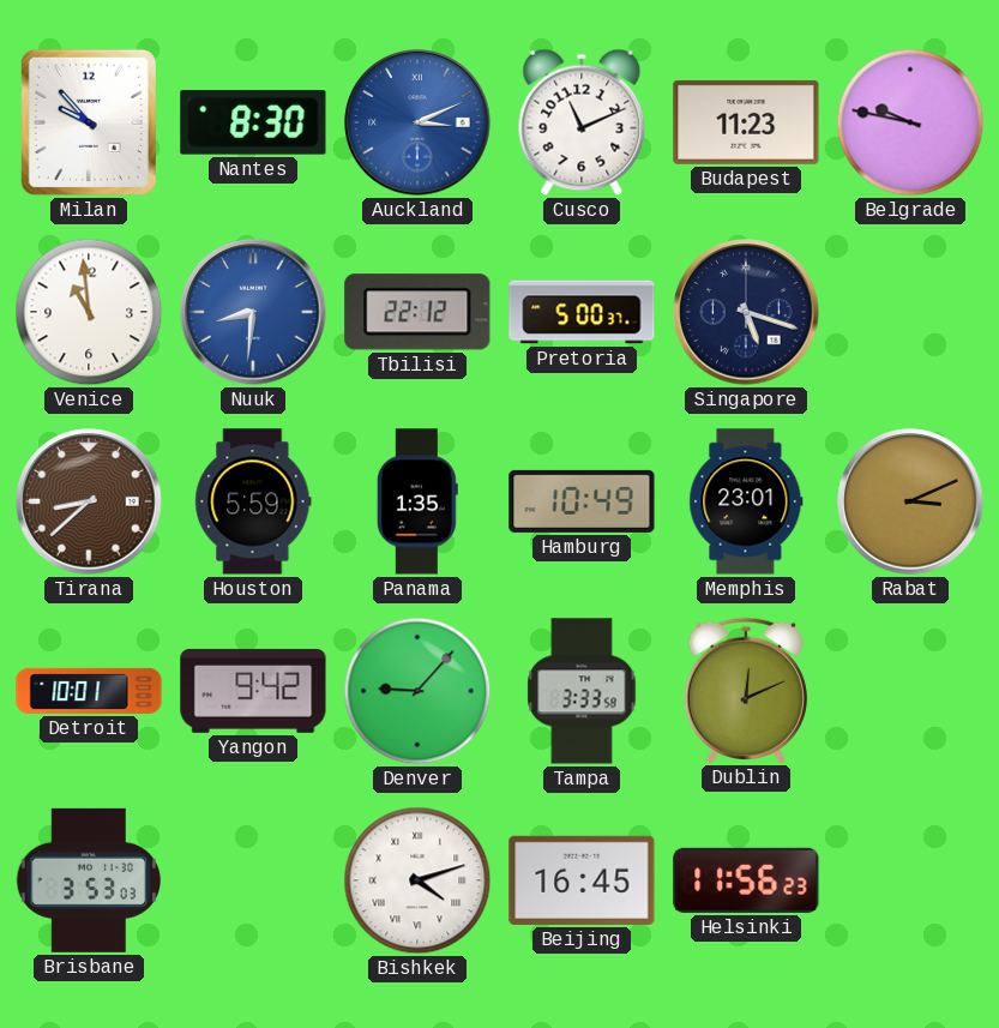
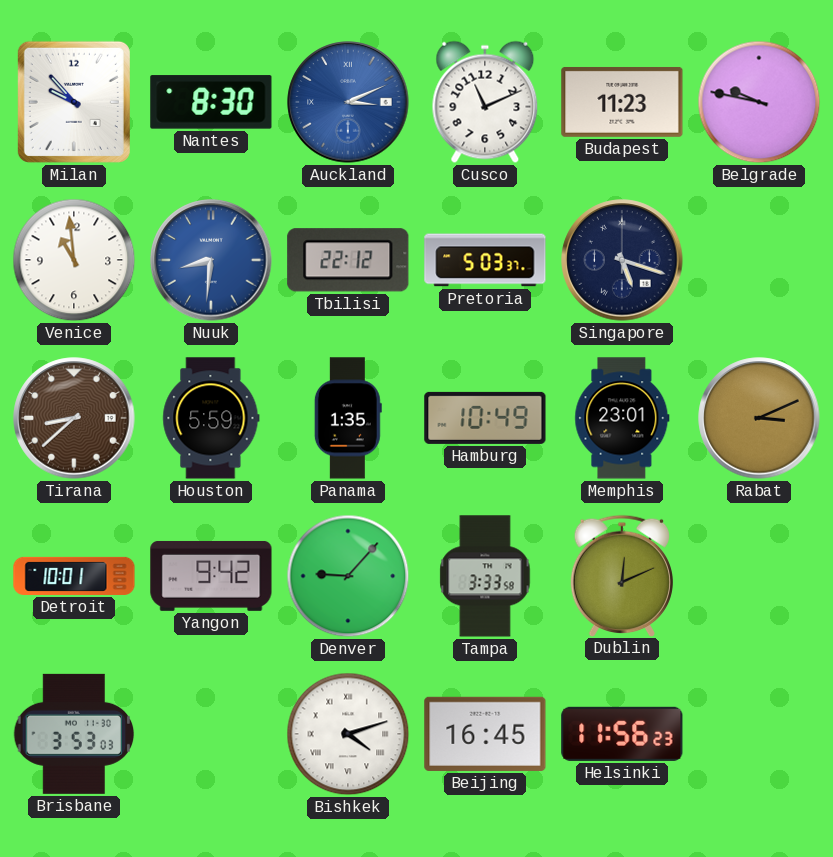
Pretoria: 5:00 -> 5:03
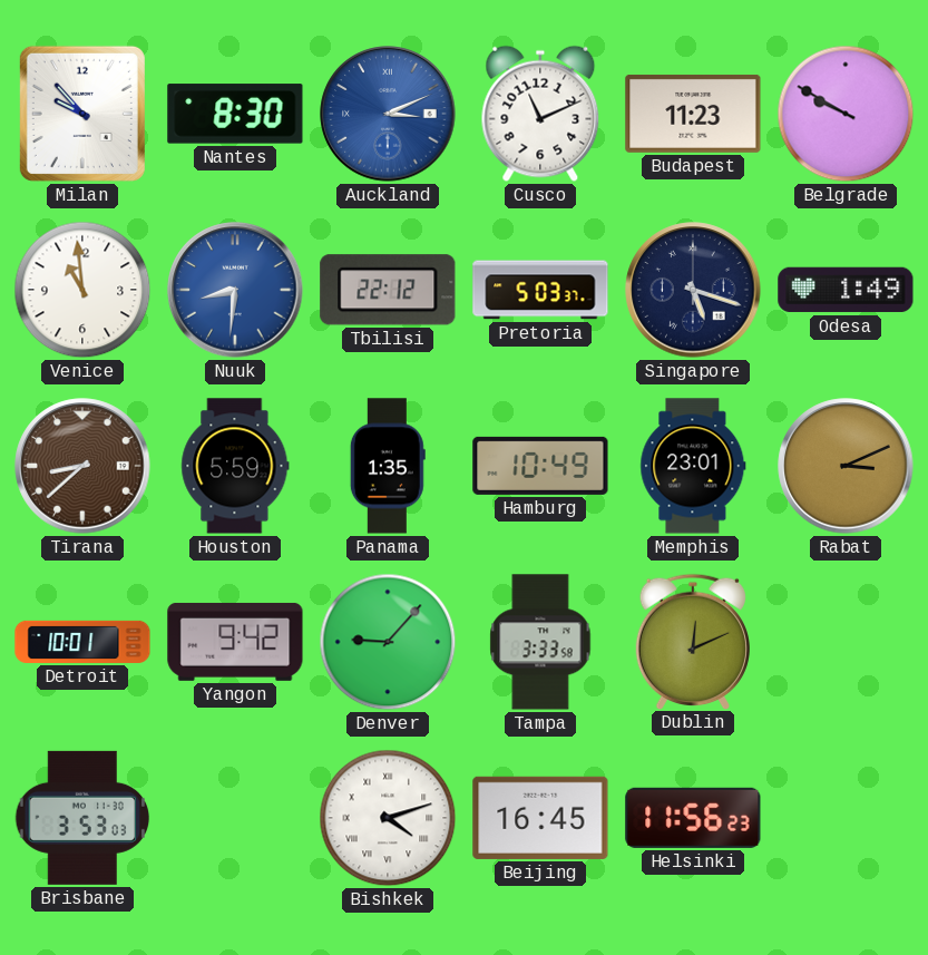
Belgrade: 9:47 -> 9:50
Odesa: none -> 1:49
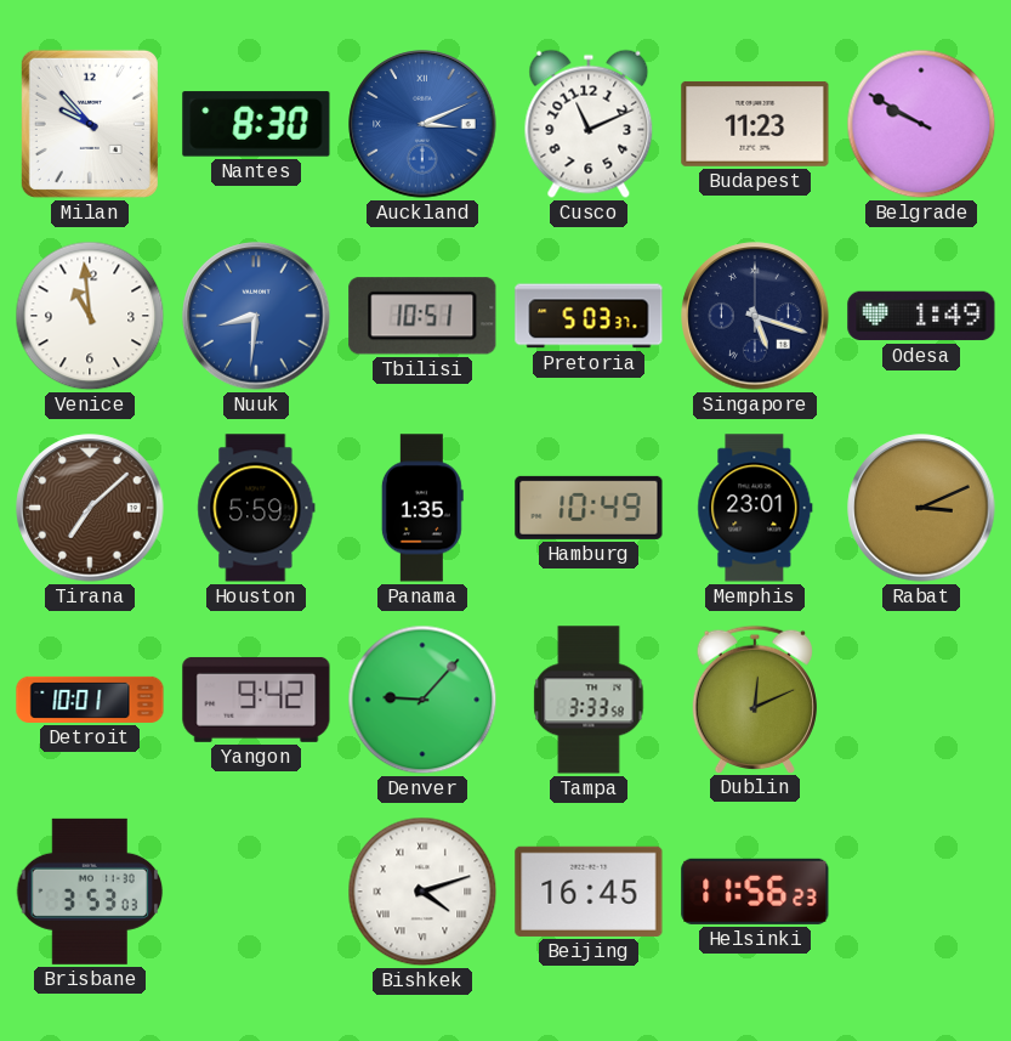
Tbilisi: 22:12 -> 10:51
Tirana: 8:38 -> 7:08
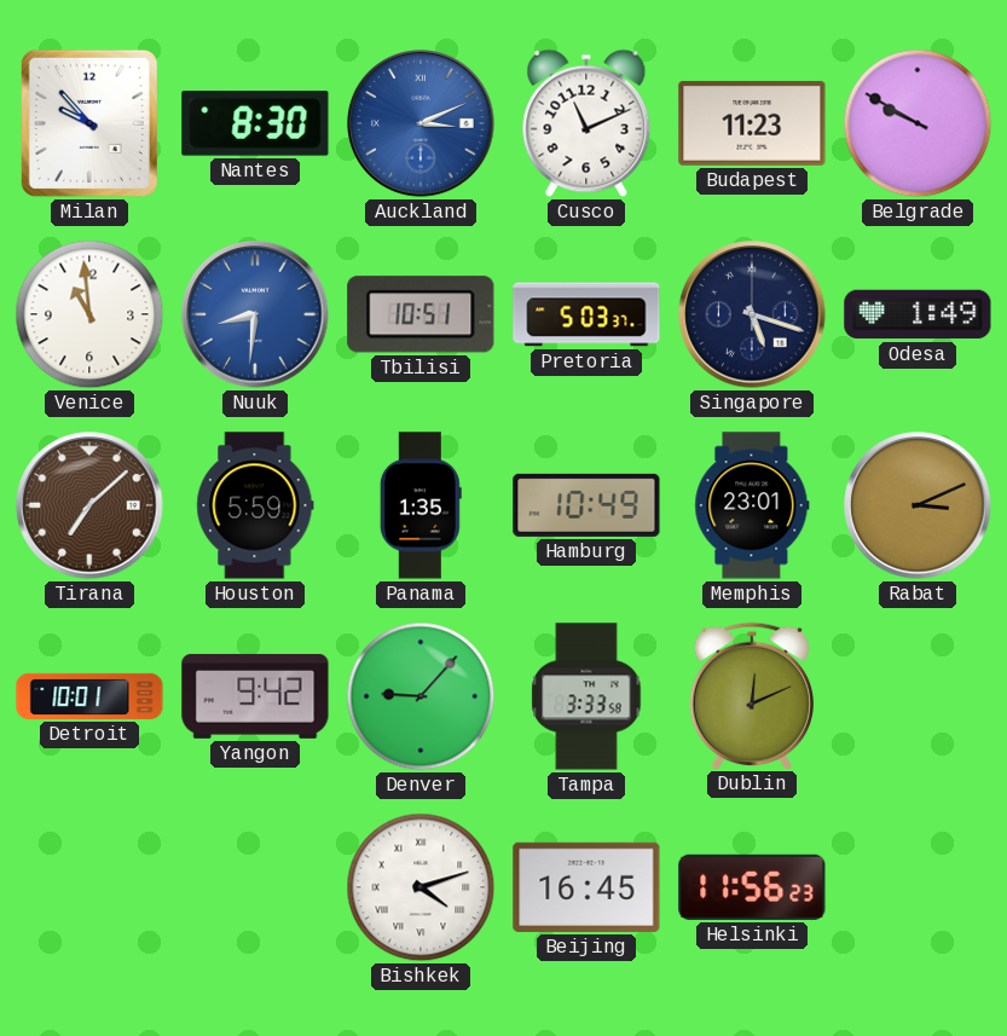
Brisbane: 3:53 -> none
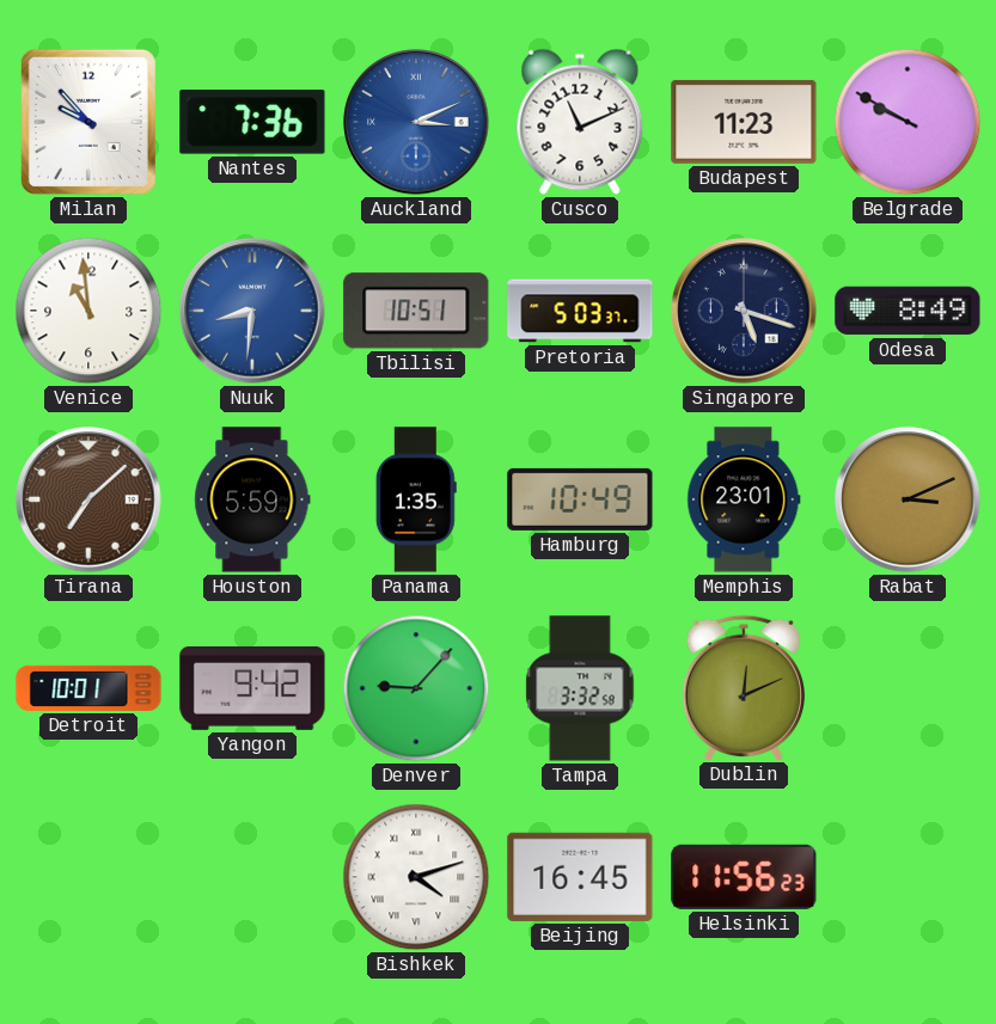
Nantes: 8:30 -> 7:36
Odesa: 1:49 -> 8:49
Tampa: 3:33 -> 3:32
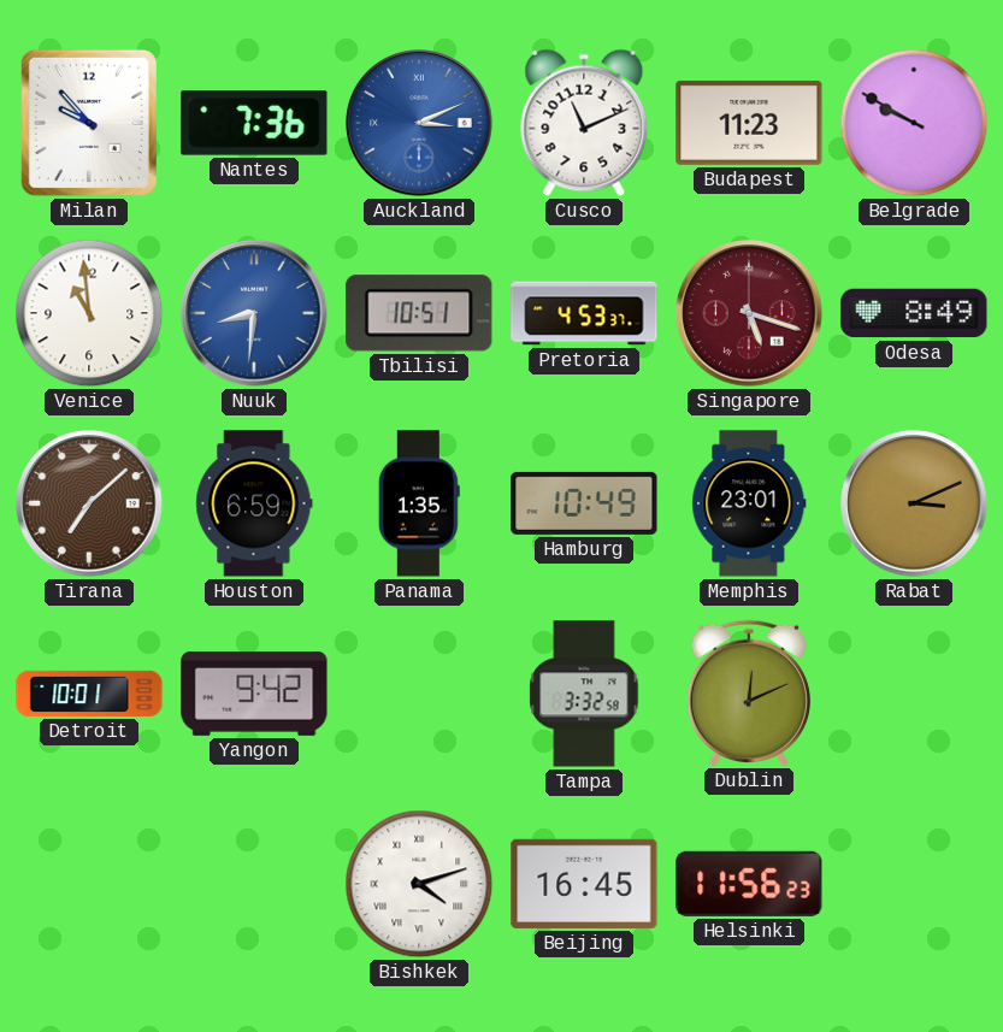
Pretoria: 5:03 -> 4:53
Singapore dial: navy -> burgundy
Houston: 5:59 -> 6:59
Denver: 9:07 -> none
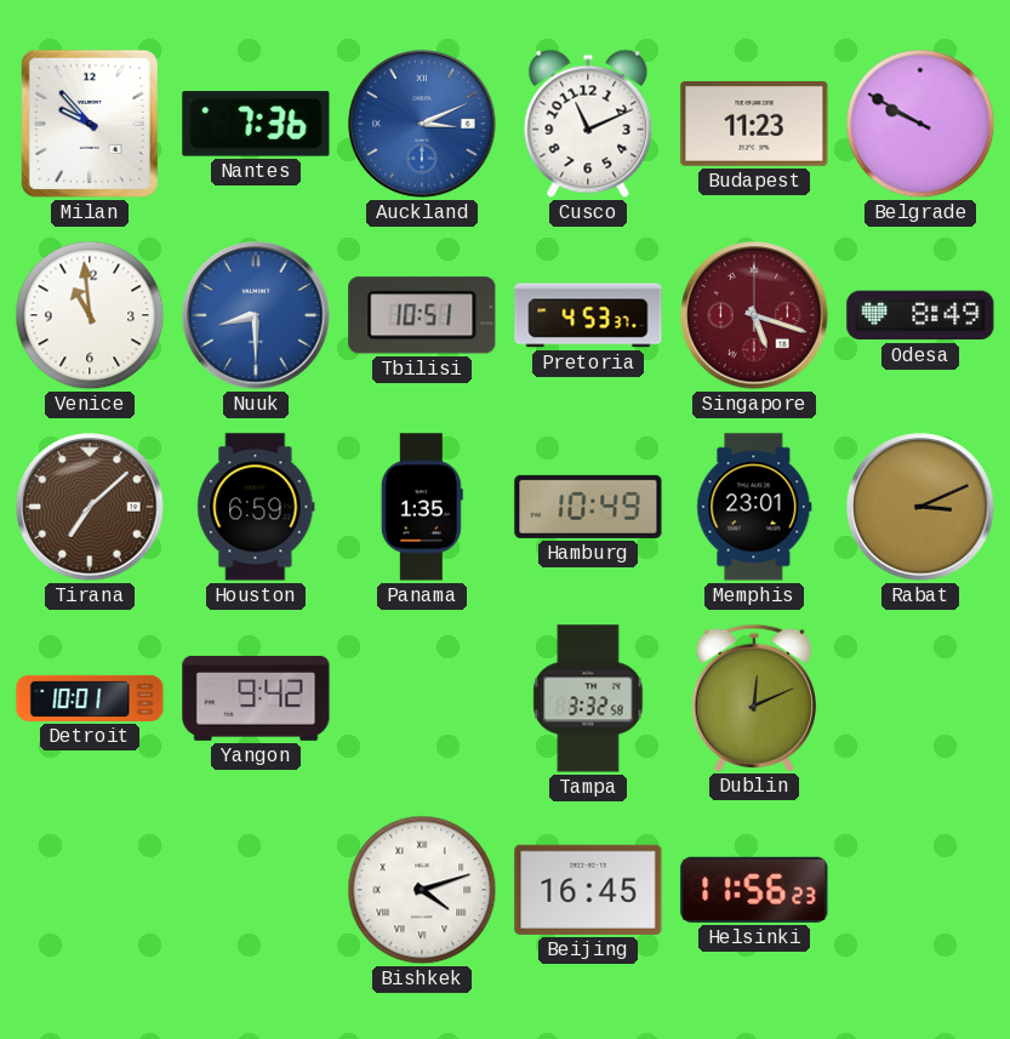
Nuuk: 8:31 -> 8:30
